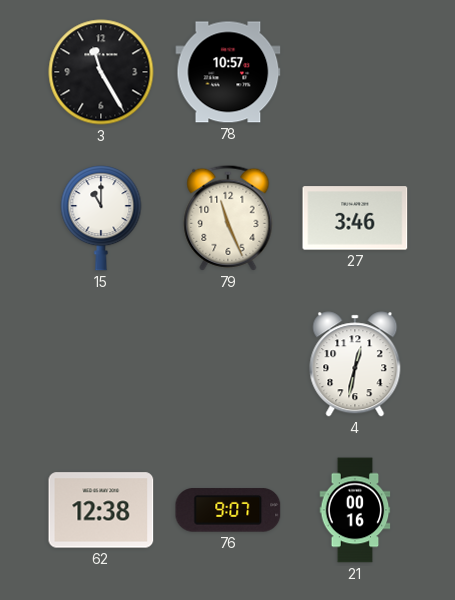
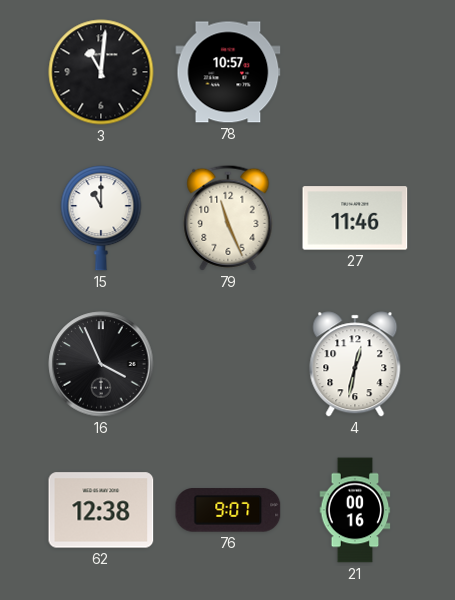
3: 11:25 -> 11:01
27: 3:46 -> 11:46
16: none -> 3:56
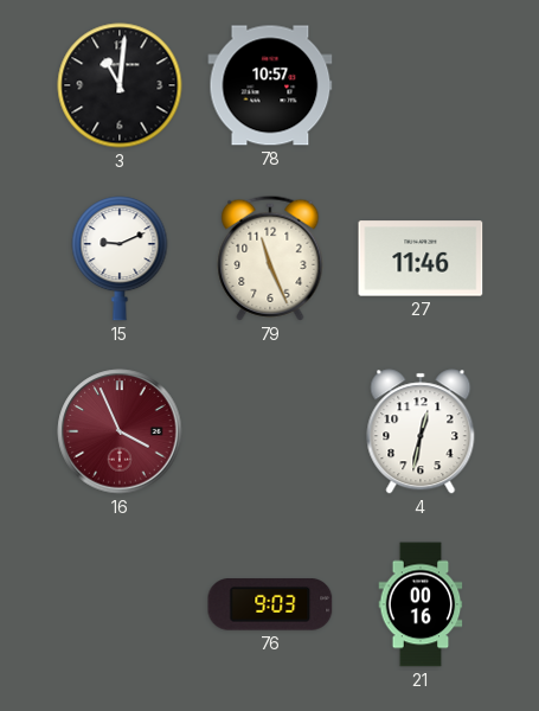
15: 11:00 -> 9:11
16 dial: black -> burgundy
62: 12:38 -> none
76: 9:07 -> 9:03
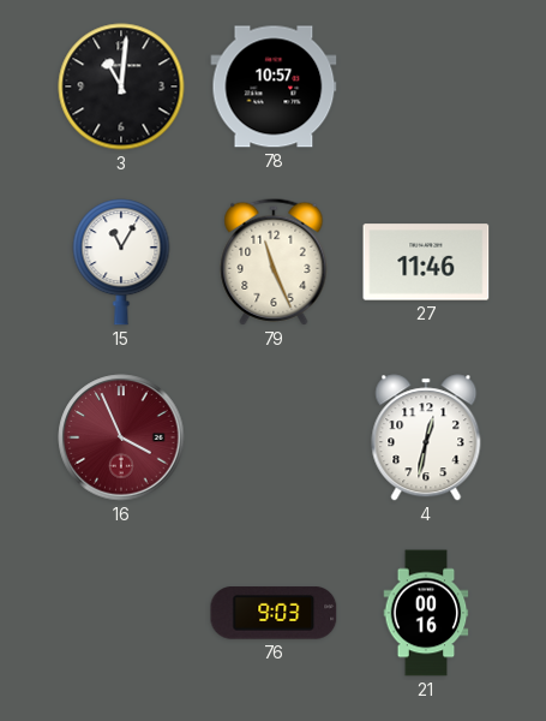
15: 9:11 -> 11:05
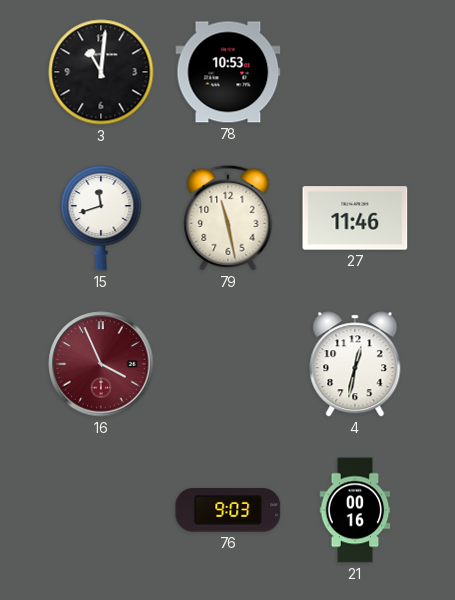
78: 10:57 -> 10:53
15: 11:05 -> 11:42
79: 11:26 -> 11:28
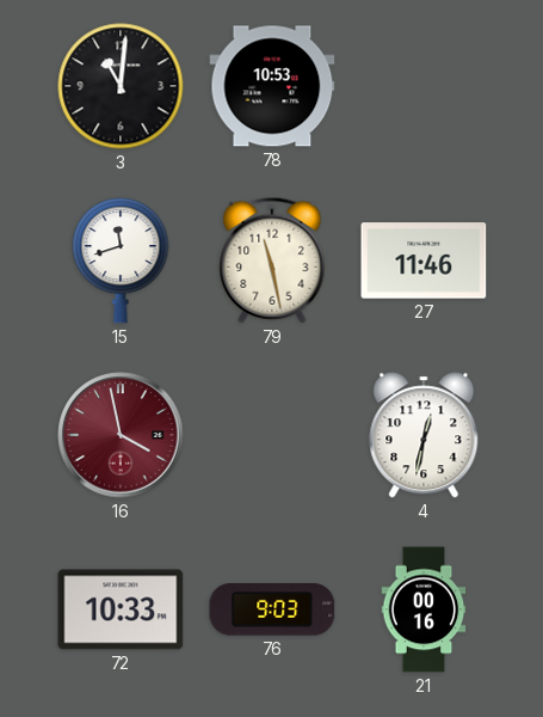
16: 3:56 -> 3:58
72: none -> 10:33
